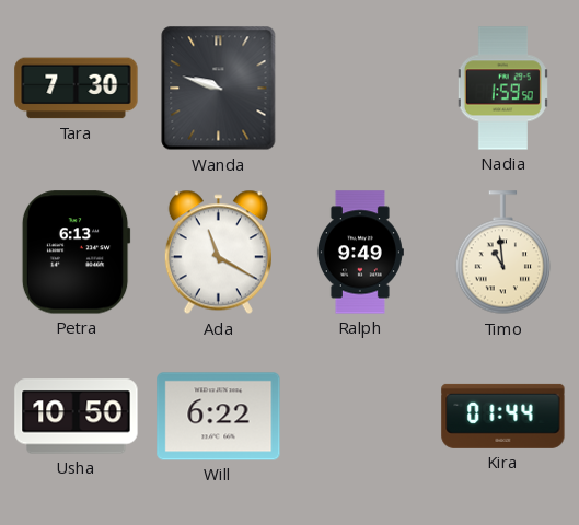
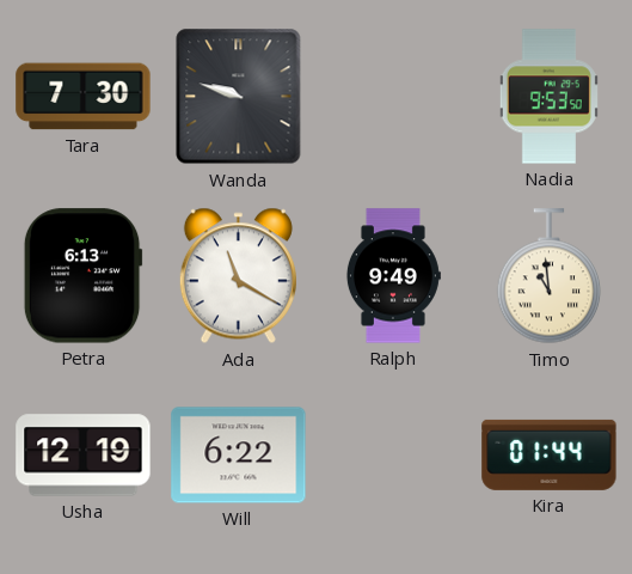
Nadia: 1:59 -> 9:53
Usha: 10:50 -> 12:19
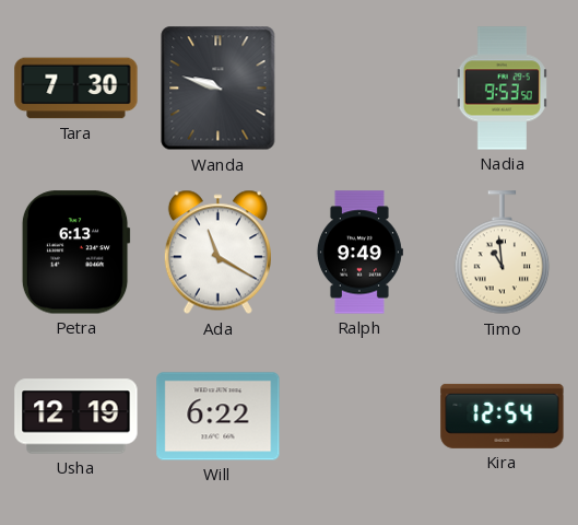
Kira: 01:44 -> 12:54
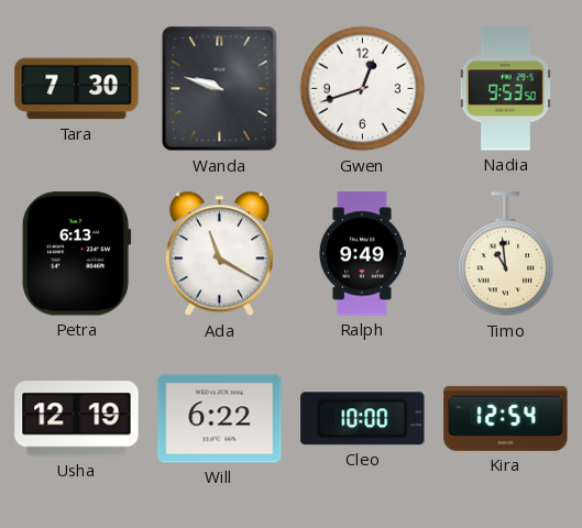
Gwen: none -> 12:42
Cleo: none -> 10:00
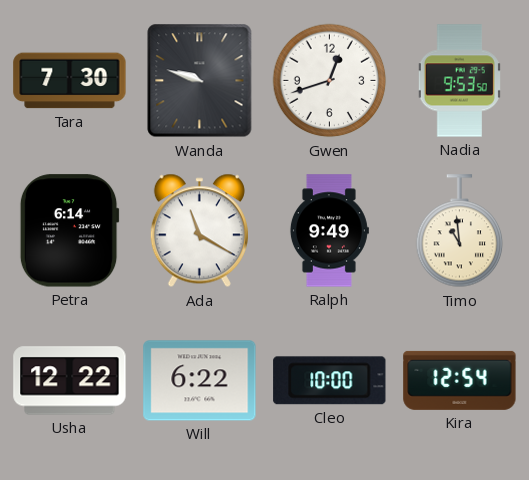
Petra: 6:13 -> 6:14
Usha: 12:19 -> 12:22
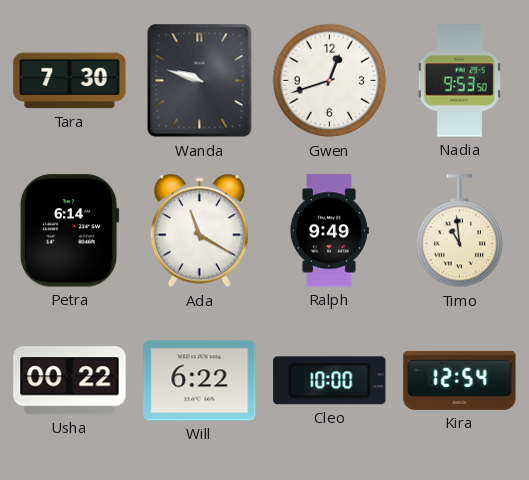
Usha: 12:22 -> 00:22
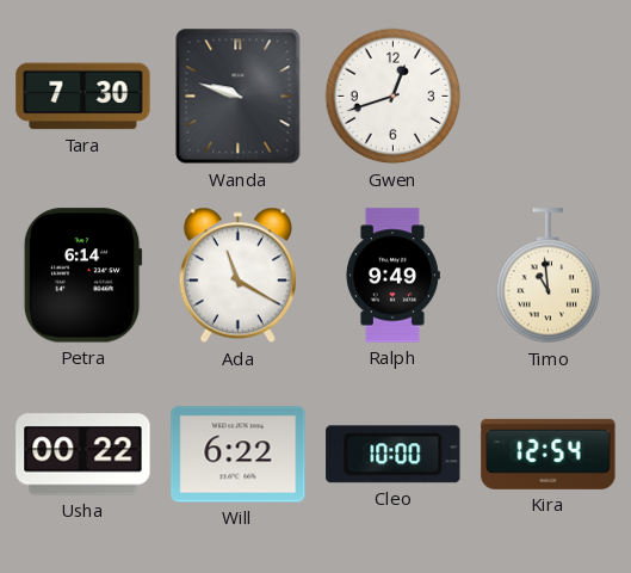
Nadia: 9:53 -> none
